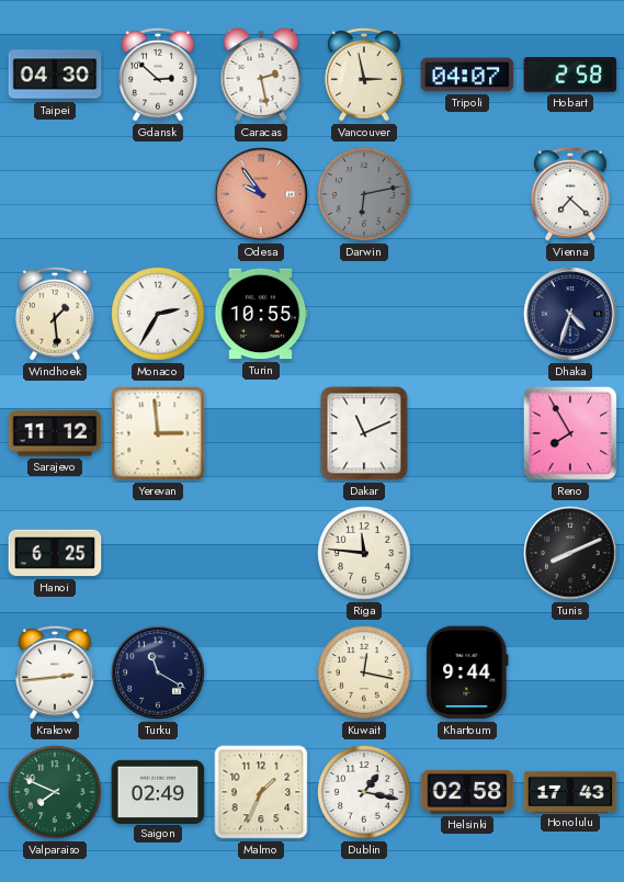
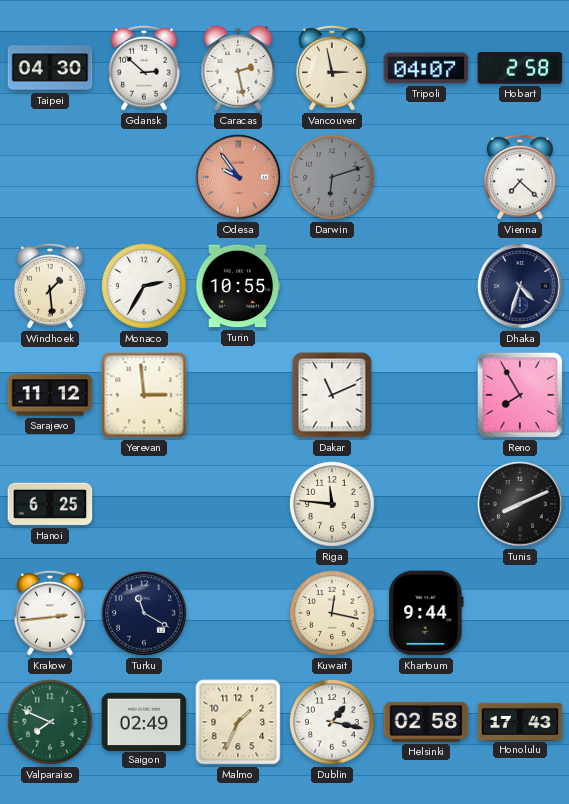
Darwin: 6:13 -> 6:12
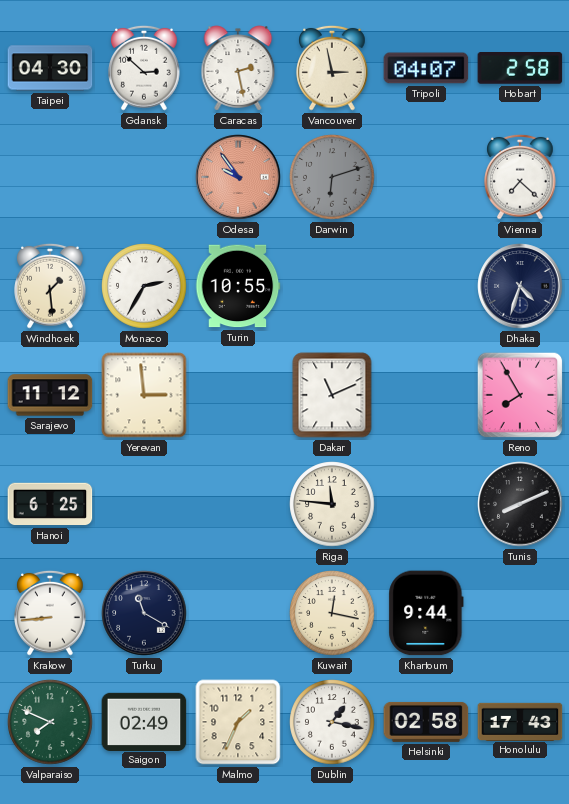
Krakow: 2:44 -> 8:44
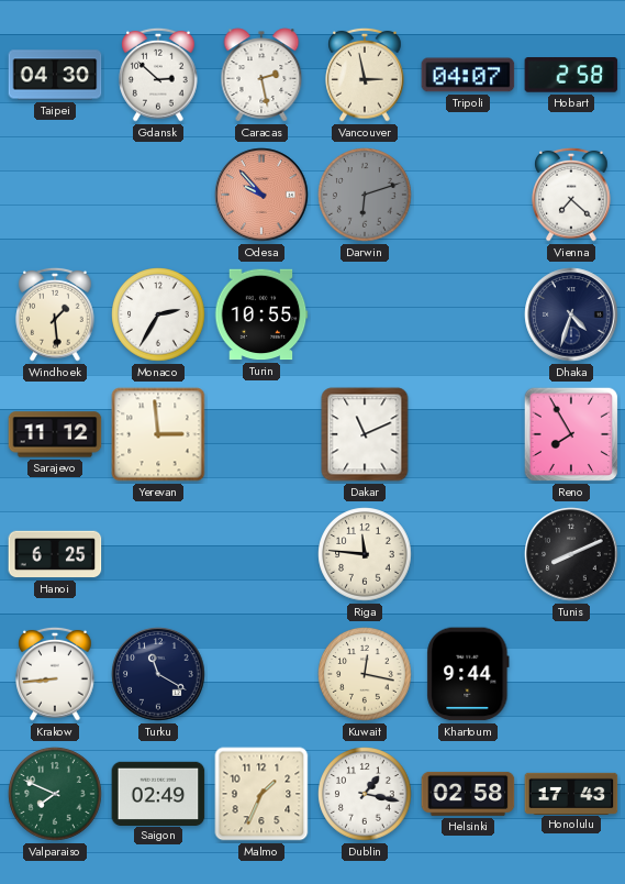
Odesa: 9:54 -> 9:53
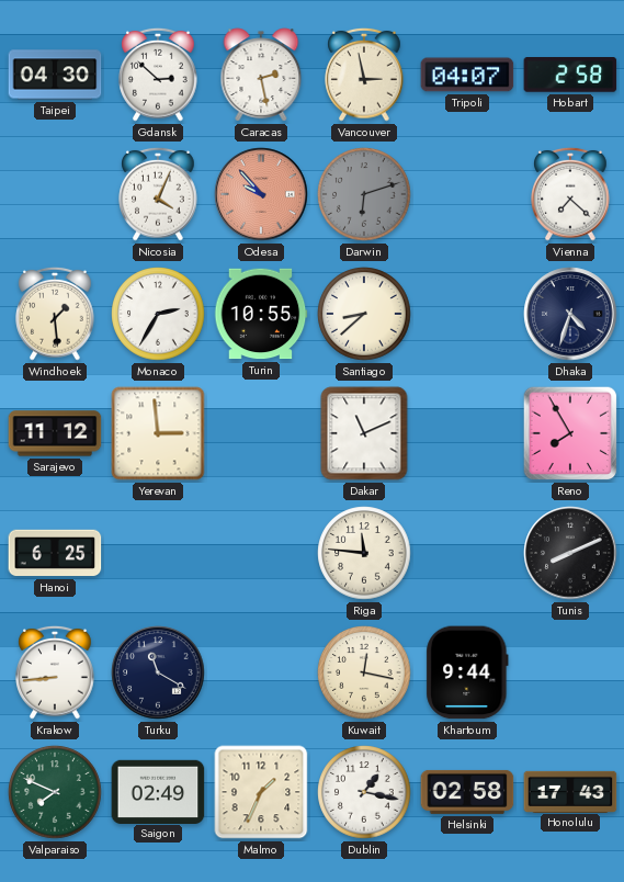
Nicosia: none -> 4:04
Santiago: none -> 8:38
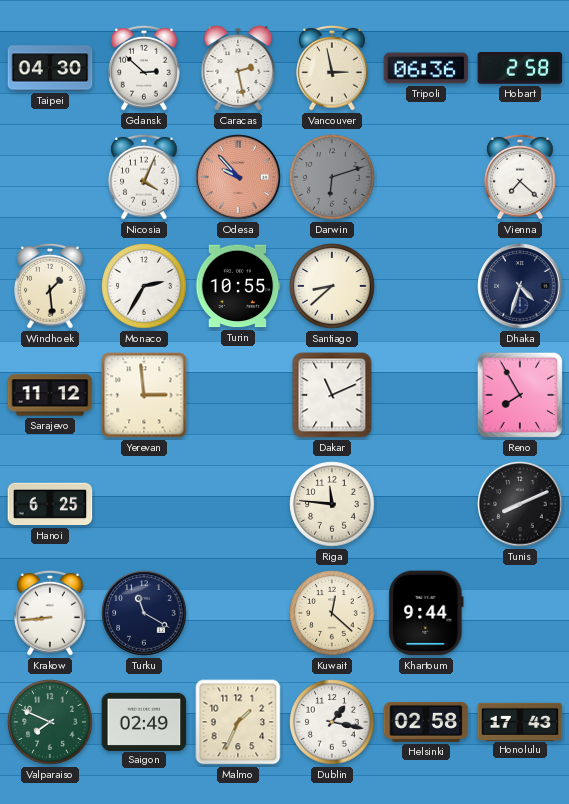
Tripoli: 04:07 -> 06:36
Kuwait: 12:17 -> 12:22
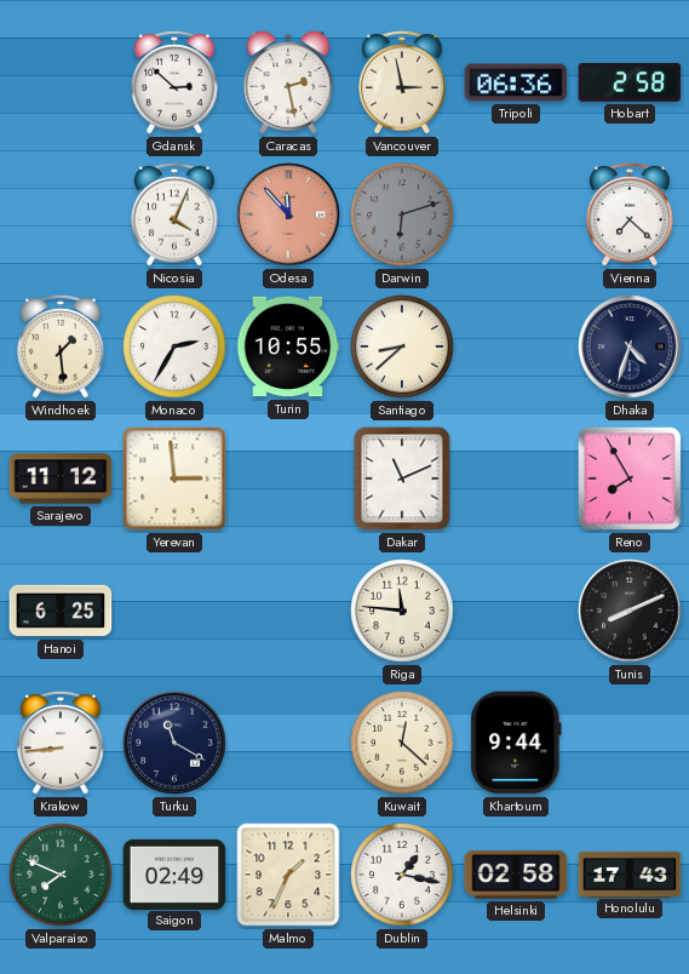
Taipei: 04:30 -> none
Odesa: 9:53 -> 11:53
